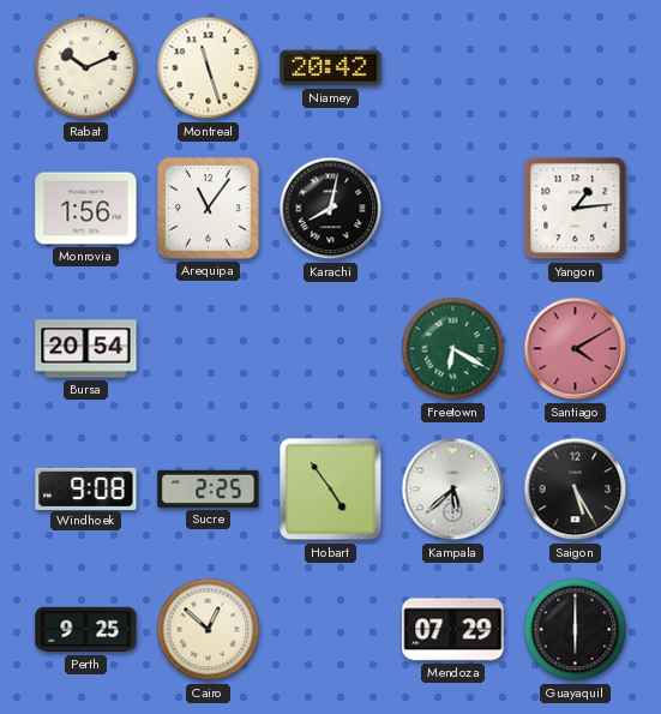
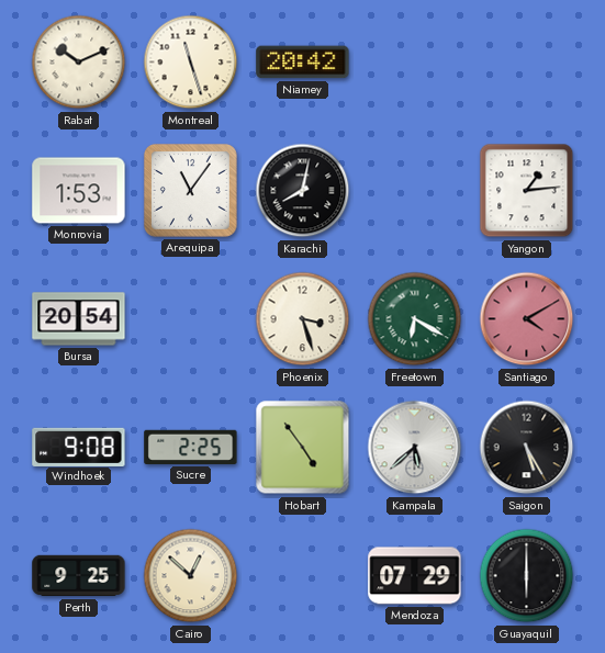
Monrovia: 1:56 -> 1:53
Phoenix: none -> 3:27
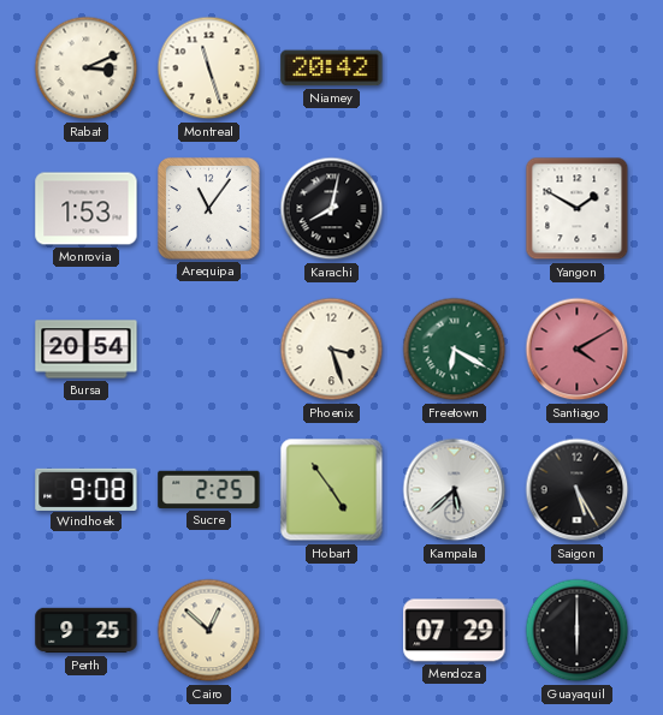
Rabat: 10:11 -> 3:11
Yangon: 1:14 -> 1:50
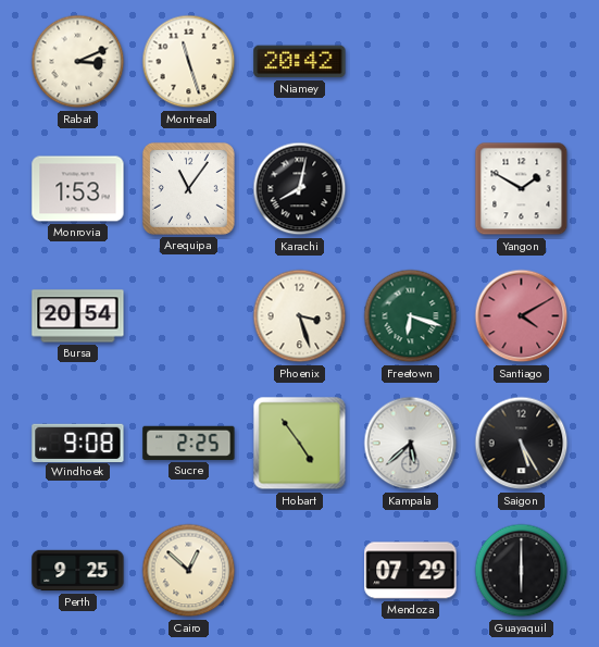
Freetown: 6:20 -> 6:18
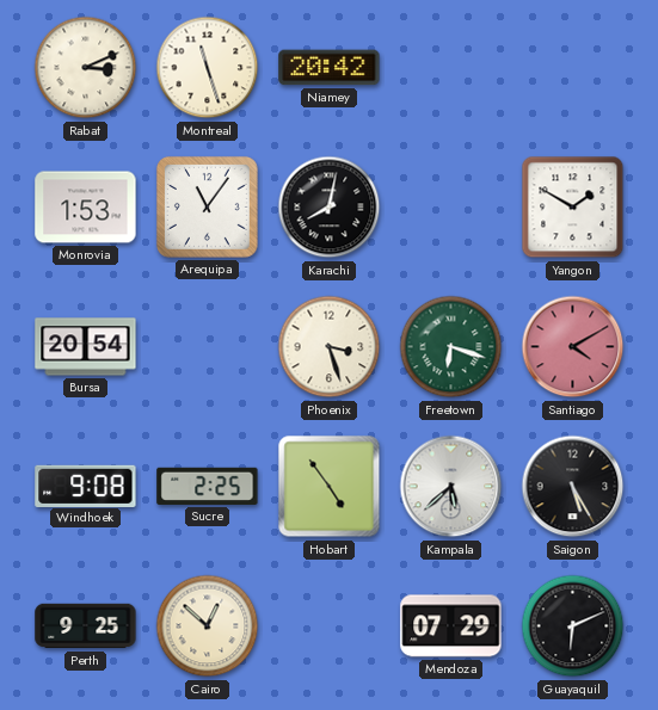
Guayaquil: 6:00 -> 6:11
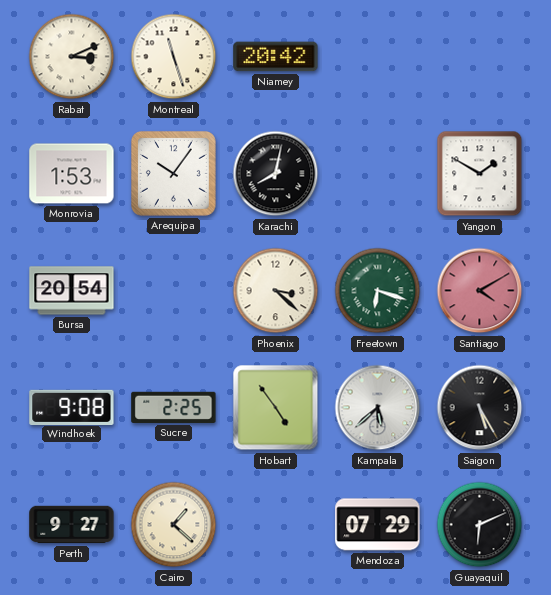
Arequipa: 11:06 -> 10:06
Phoenix: 3:27 -> 3:22
Perth: 9:25 -> 9:27
Cairo: 12:52 -> 1:22
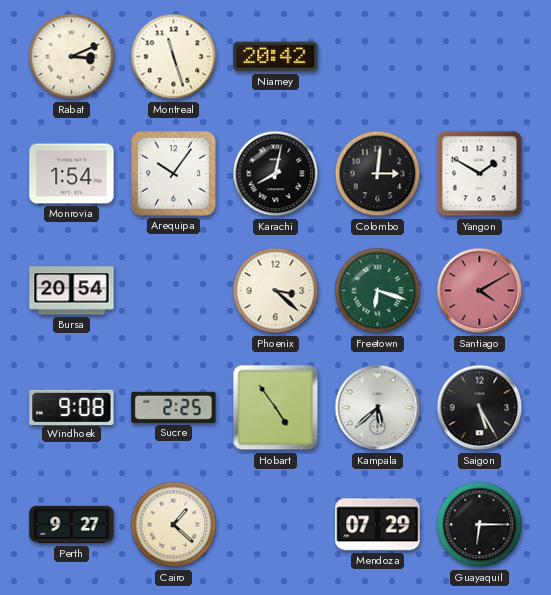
Monrovia: 1:53 -> 1:54
Colombo: none -> 3:01
Guayaquil: 6:11 -> 6:15
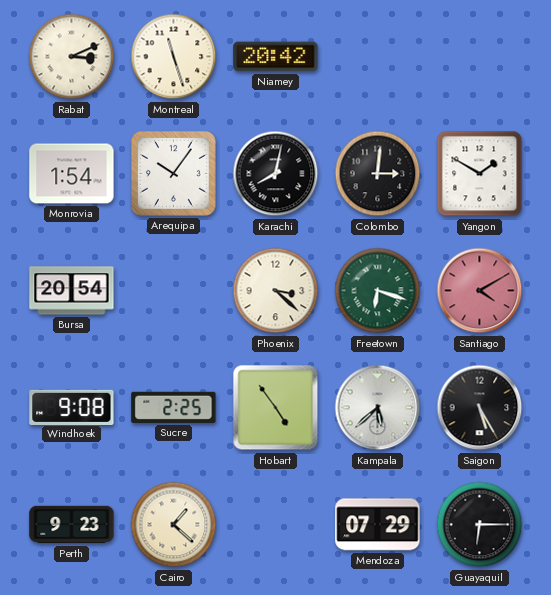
Perth: 9:27 -> 9:23
